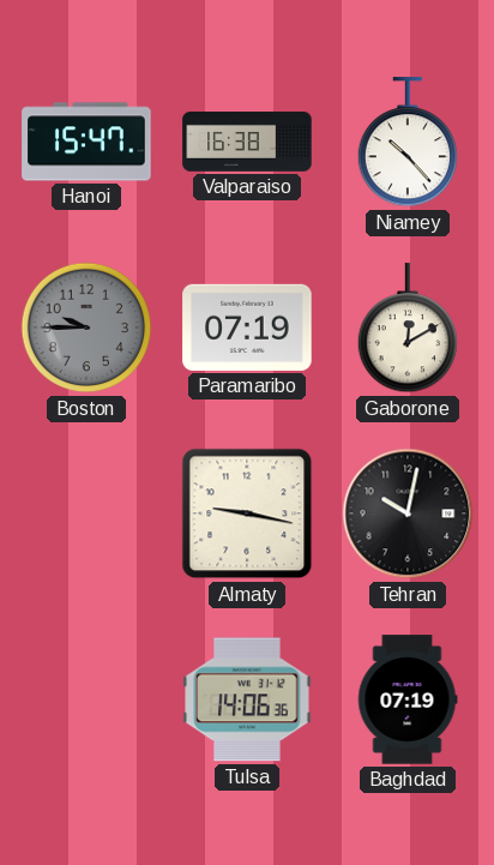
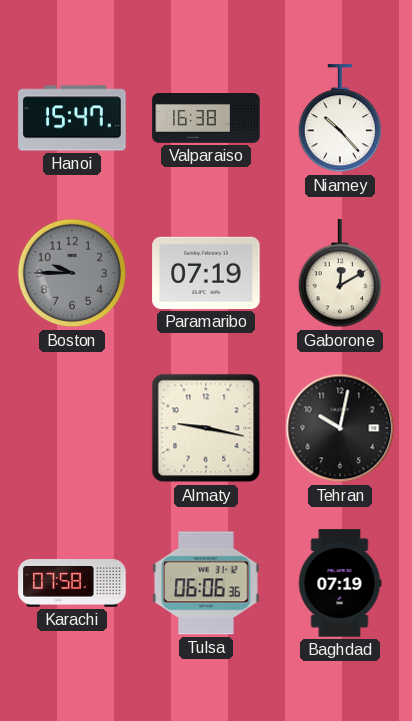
Karachi: none -> 07:58
Tulsa: 14:06 -> 06:06
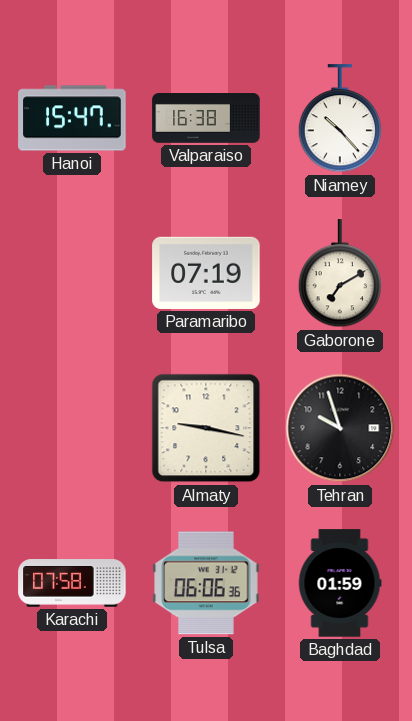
Boston: 9:45 -> none
Gaborone: 12:10 -> 7:10
Tehran: 10:02 -> 9:57
Baghdad: 07:19 -> 01:59
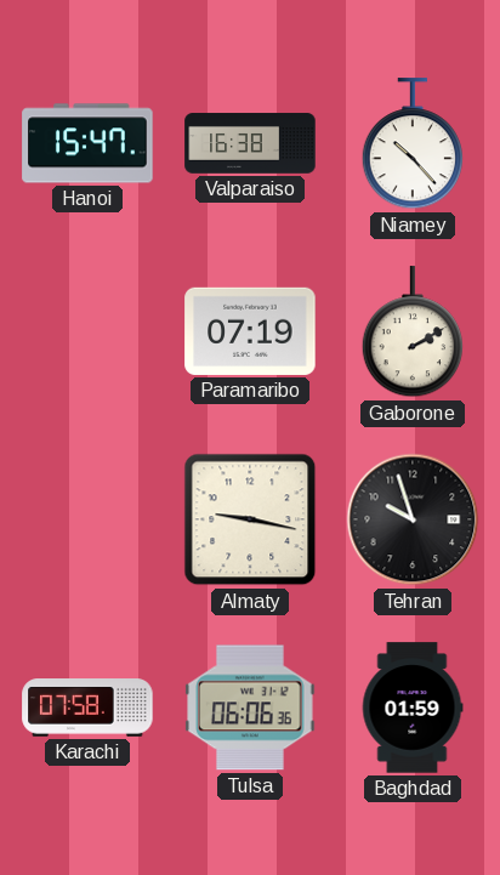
Gaborone: 7:10 -> 2:10
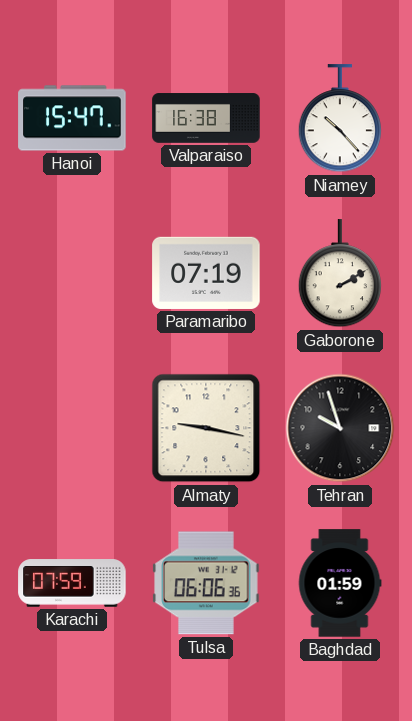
Karachi: 07:58 -> 07:59
